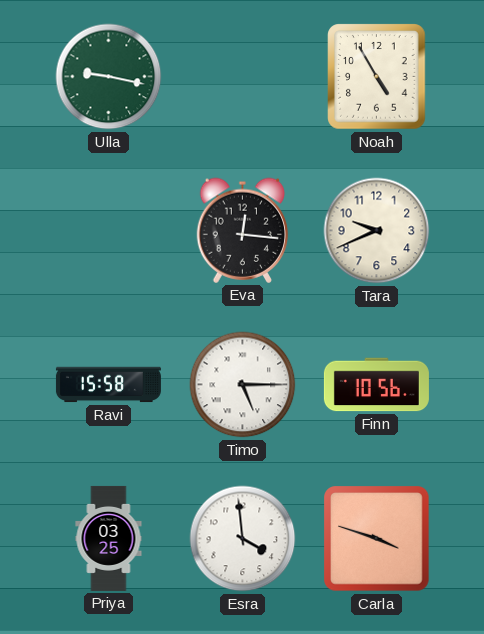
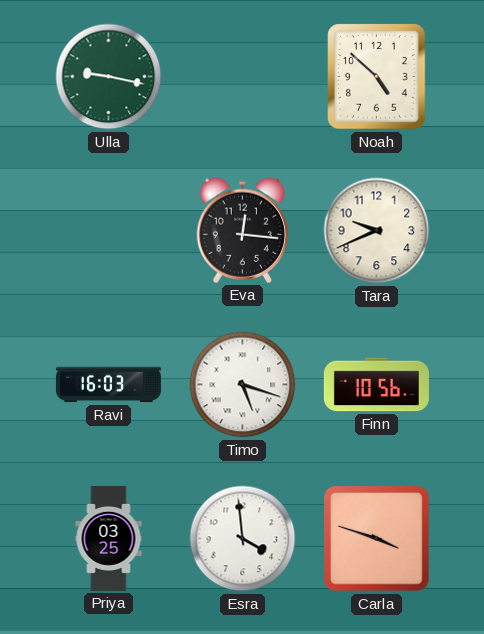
Noah: 4:55 -> 4:52
Ravi: 15:58 -> 16:03
Timo: 5:15 -> 5:18
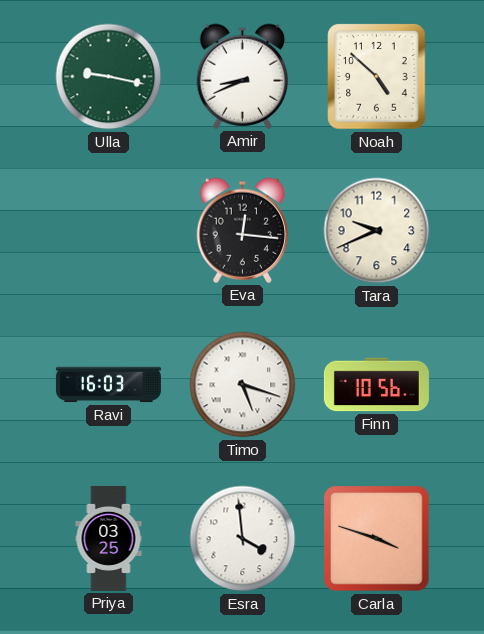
Amir: none -> 8:41
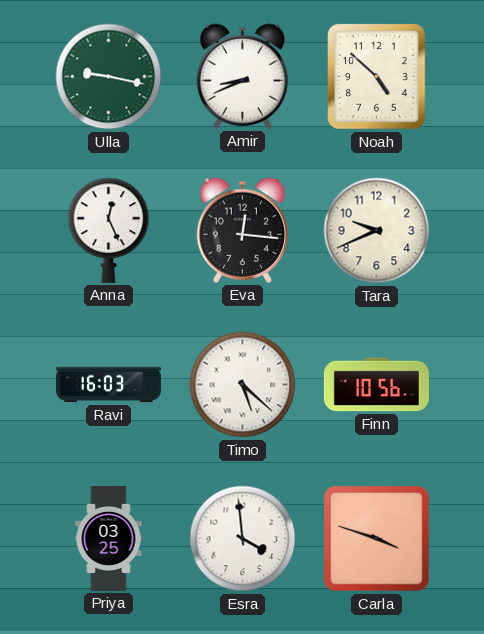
Anna: none -> 12:26
Timo: 5:18 -> 5:22
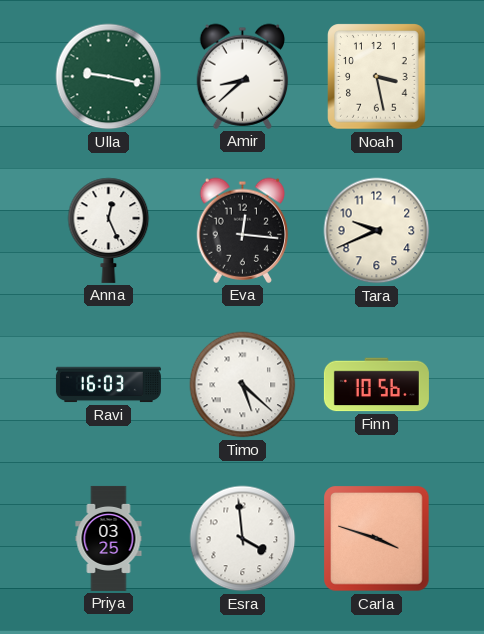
Amir: 8:41 -> 8:38
Noah: 4:52 -> 3:28
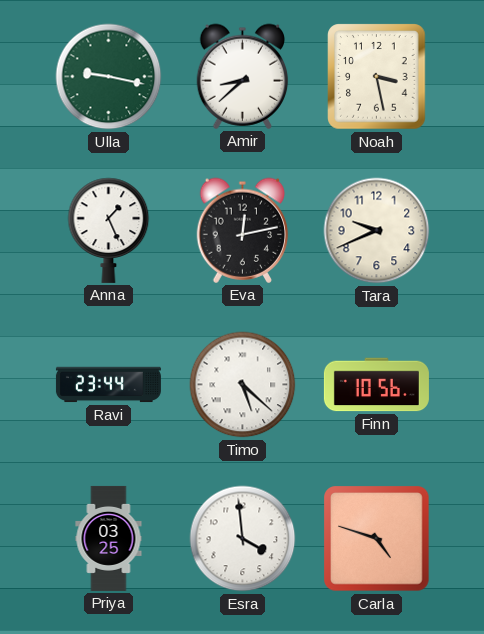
Anna: 12:26 -> 1:26
Eva: 12:16 -> 12:13
Ravi: 16:03 -> 23:44
Carla: 3:48 -> 4:48
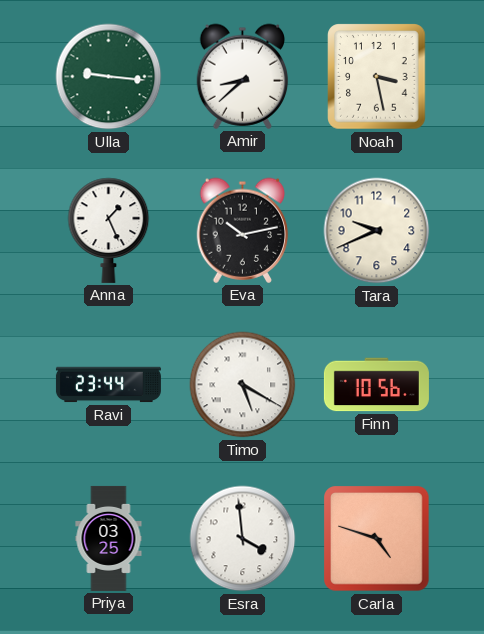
Ulla: 9:17 -> 9:16
Eva: 12:13 -> 10:13
Timo: 5:22 -> 5:20
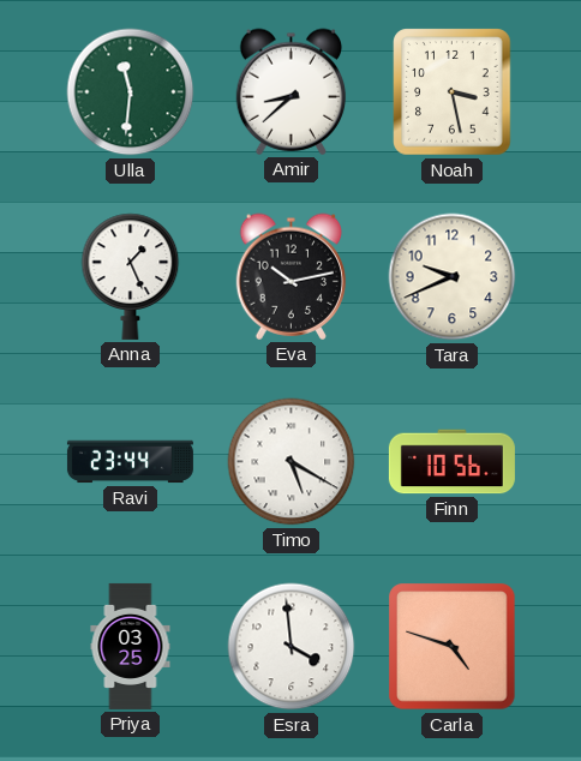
Ulla: 9:16 -> 11:31
